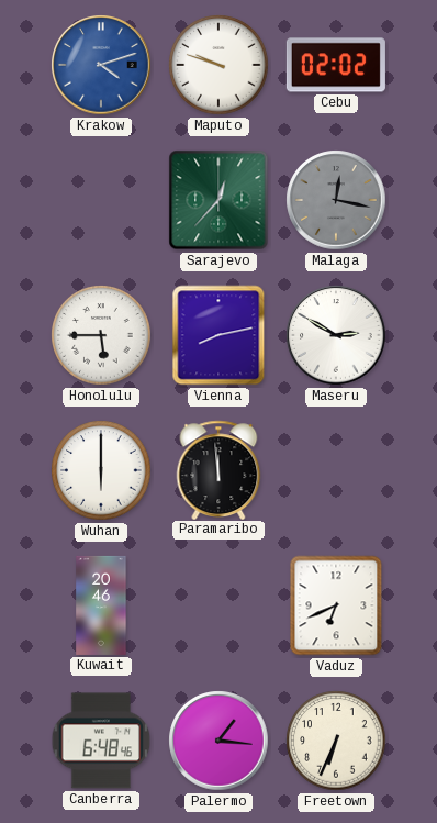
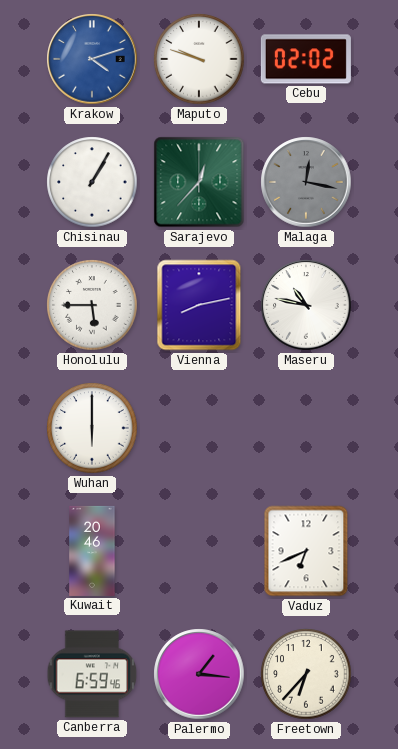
Chisinau: none -> 1:05
Maseru: 2:50 -> 10:47
Paramaribo: 11:59 -> none
Canberra: 6:48 -> 6:59
Freetown: 6:34 -> 6:37
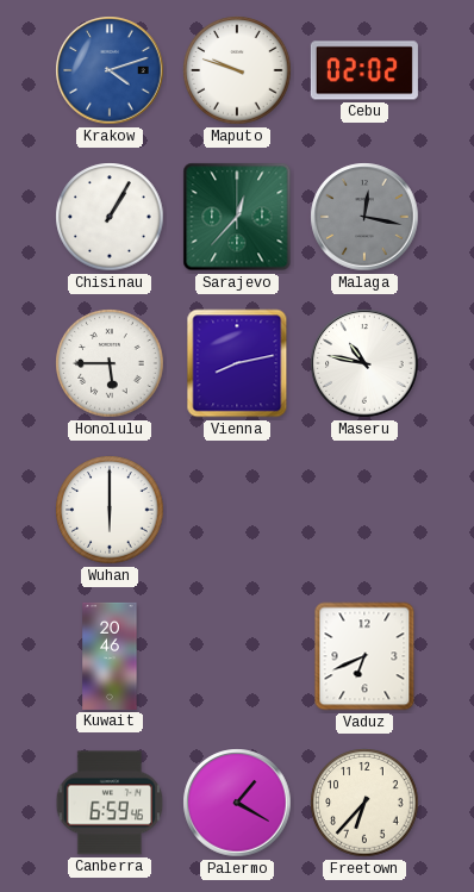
Palermo: 1:16 -> 1:20
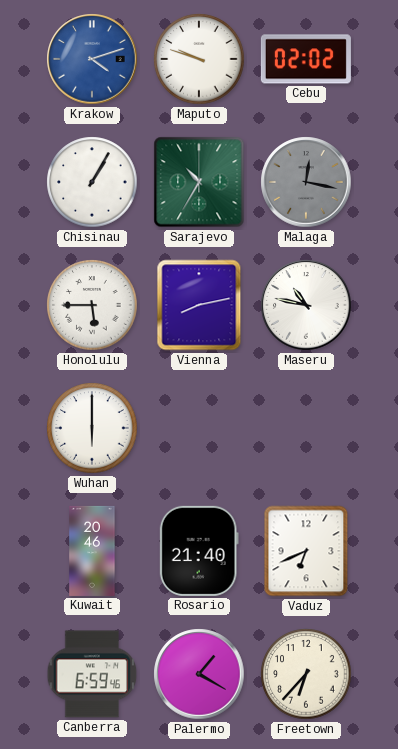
Sarajevo: 12:37 -> 10:35
Rosario: none -> 21:40
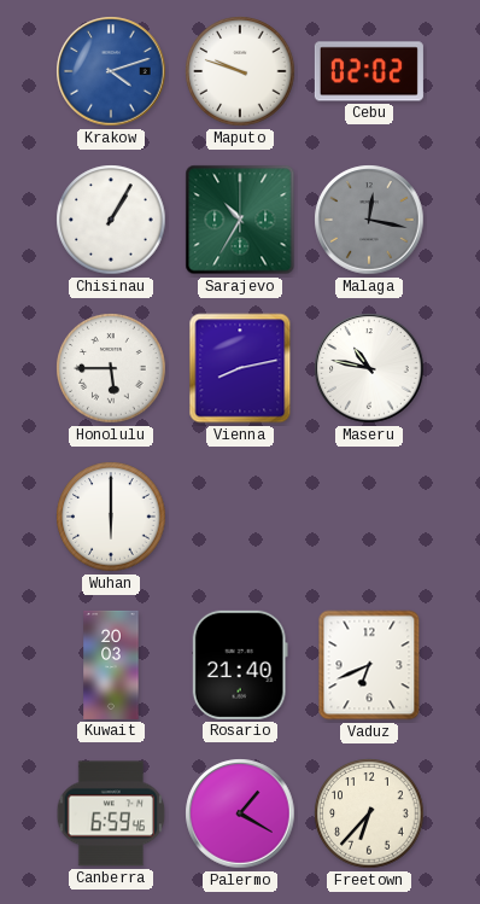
Kuwait: 20:46 -> 20:03
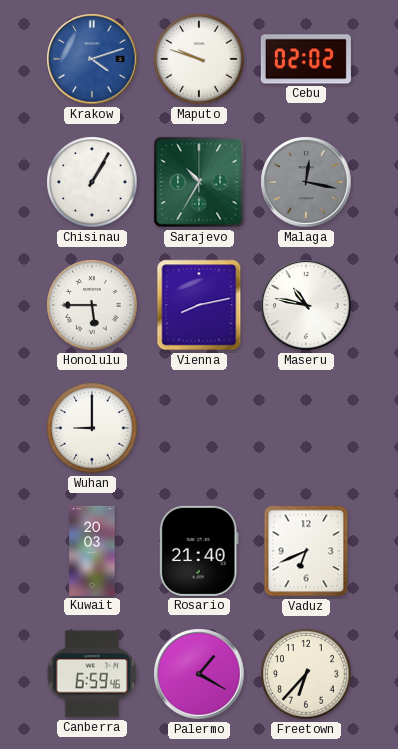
Wuhan: 6:00 -> 9:00
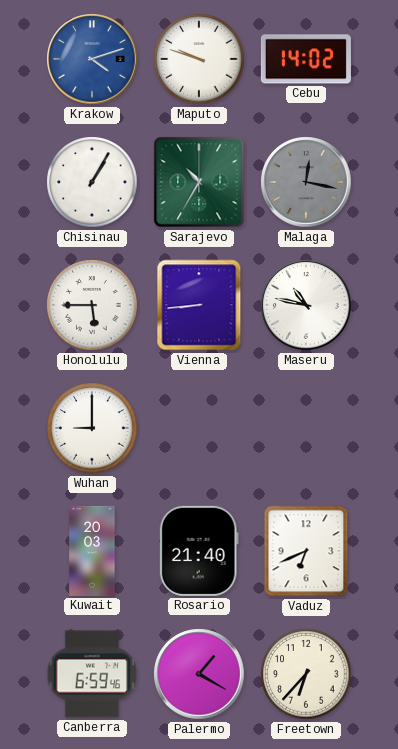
Cebu: 02:02 -> 14:02
Vienna: 8:13 -> 8:44
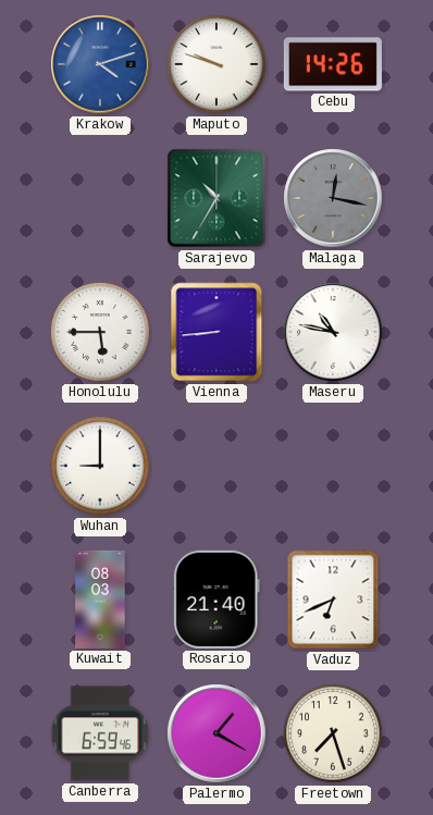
Cebu: 14:02 -> 14:26
Chisinau: 1:05 -> none
Kuwait: 20:03 -> 08:03
Freetown: 6:37 -> 7:27
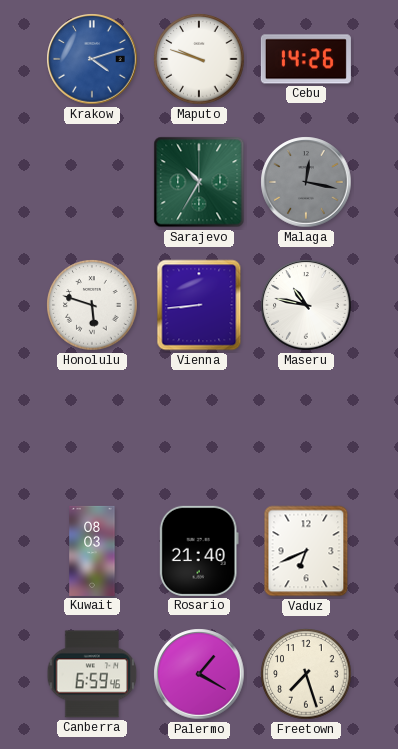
Honolulu: 5:45 -> 5:48
Wuhan: 9:00 -> none
